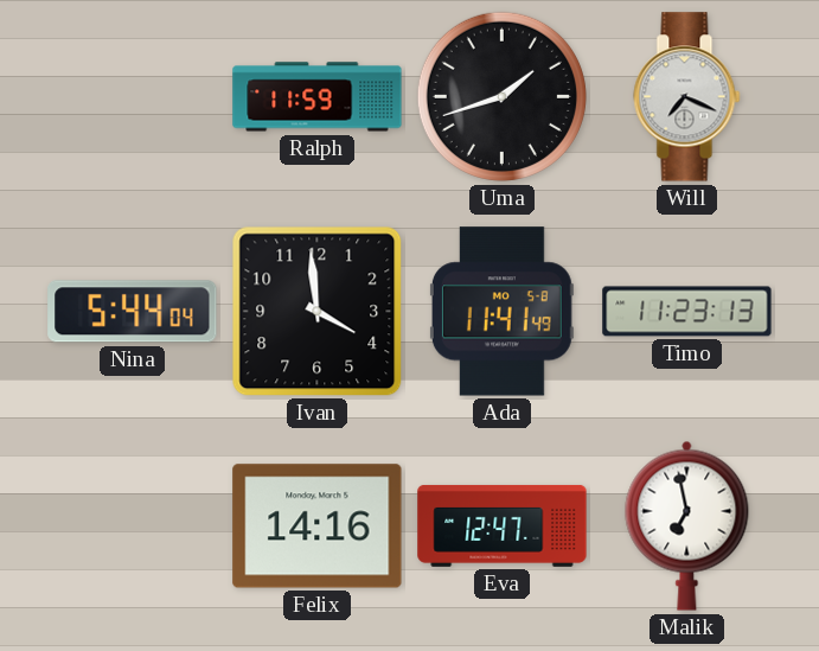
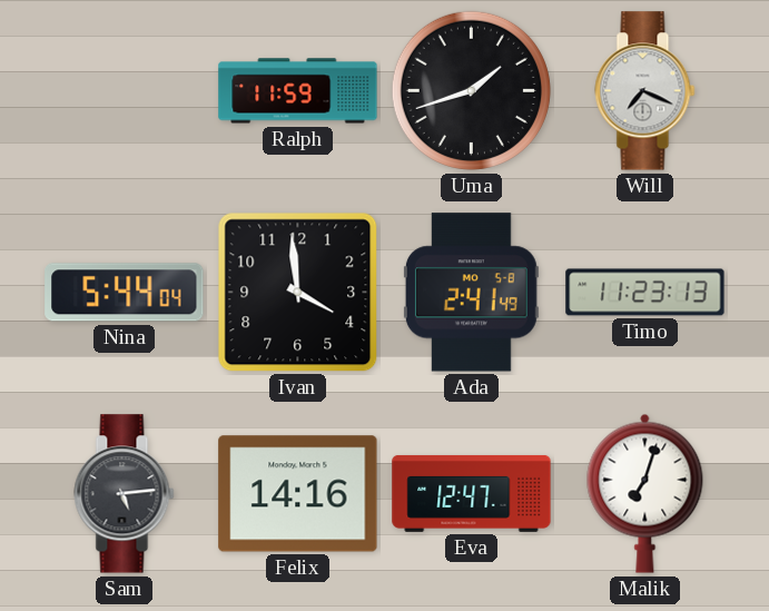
Ada: 11:41 -> 2:41
Sam: none -> 5:14
Malik: 6:58 -> 7:03
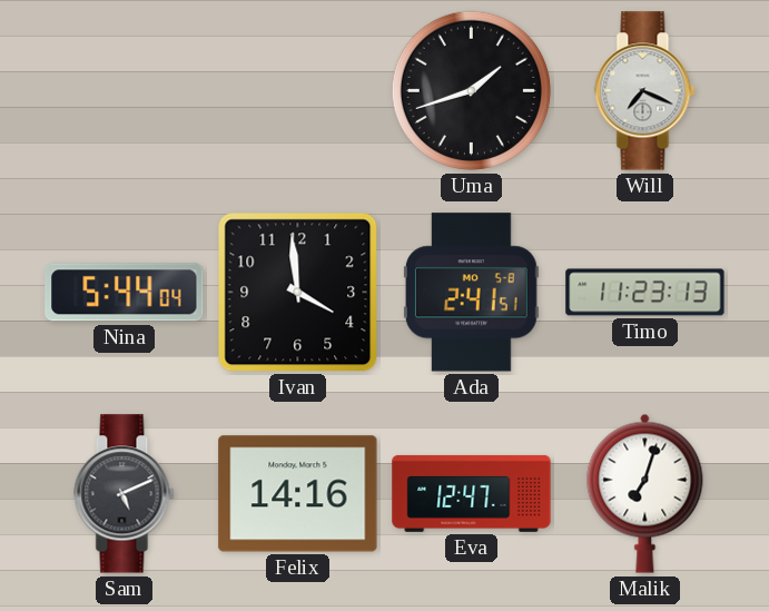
Ralph: 11:59 -> none
Ada: 2:41:49 -> 2:41:51
Sam: 5:14 -> 5:11
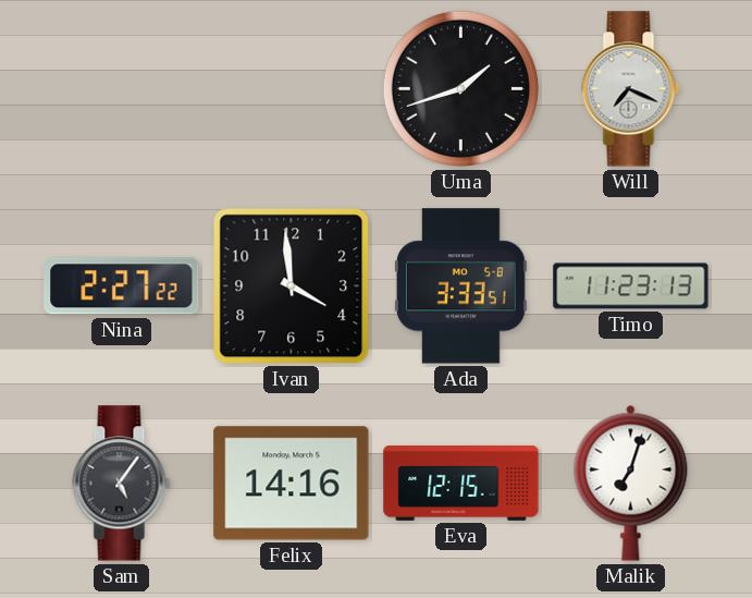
Nina: 5:44 -> 2:27
Ada: 2:41 -> 3:33
Sam: 5:11 -> 5:06
Eva: 12:47 -> 12:15
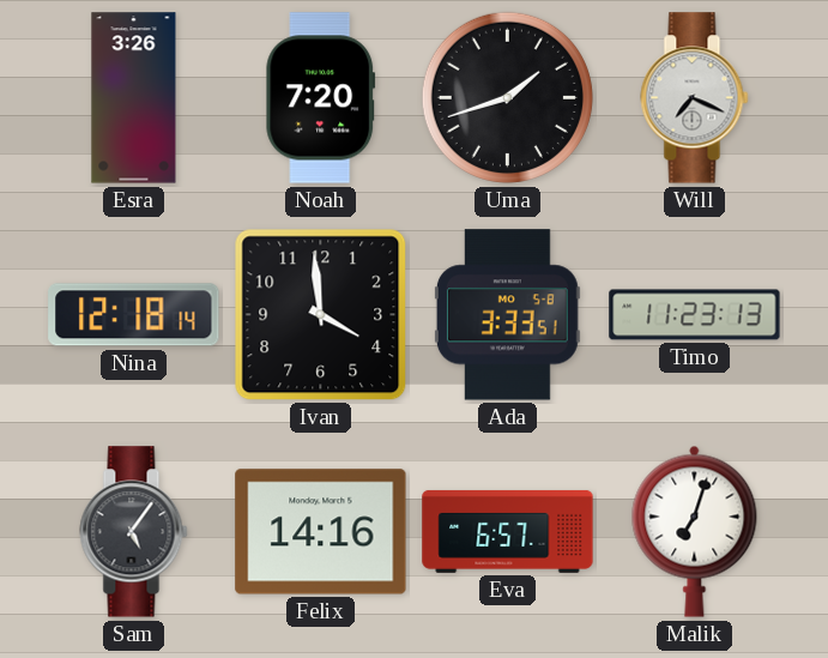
Esra: none -> 3:26
Noah: none -> 7:20
Nina: 2:27 -> 12:18
Eva: 12:15 -> 6:57
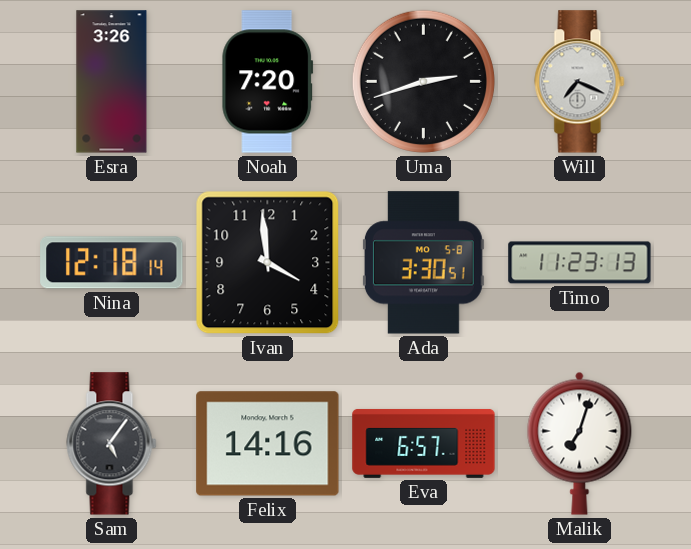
Uma: 1:42 -> 2:42
Ada: 3:33 -> 3:30
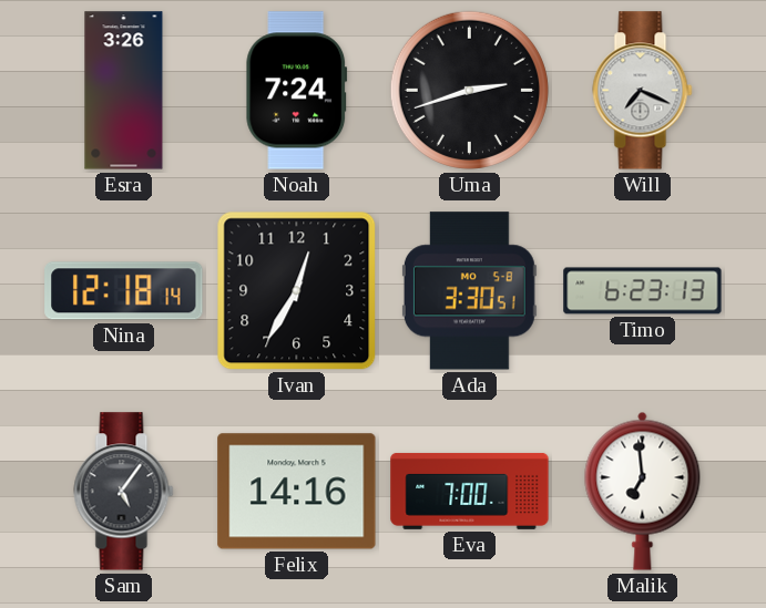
Noah: 7:20 -> 7:24
Ivan: 3:59 -> 12:35
Timo: 11:23 -> 6:23
Eva: 6:57 -> 7:00
Malik: 7:03 -> 6:59
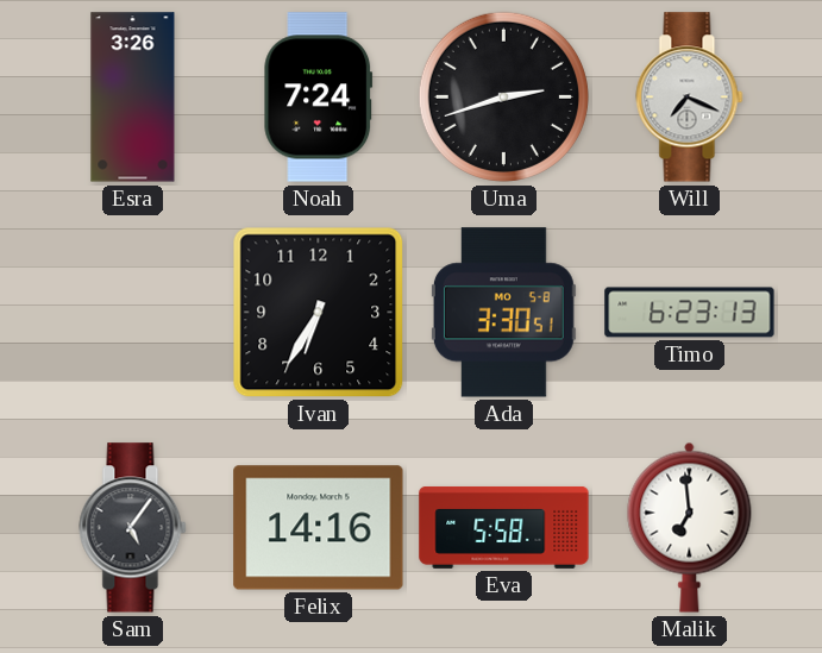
Nina: 12:18 -> none
Ivan: 12:35 -> 6:35
Eva: 7:00 -> 5:58
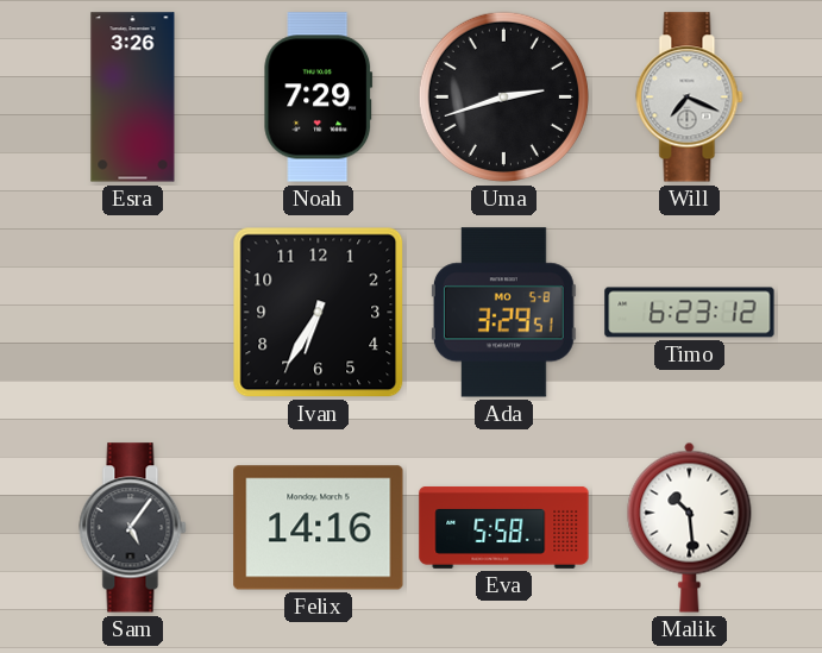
Noah: 7:24 -> 7:29
Ada: 3:30 -> 3:29
Timo: 6:23:13 -> 6:23:12
Malik: 6:59 -> 10:29
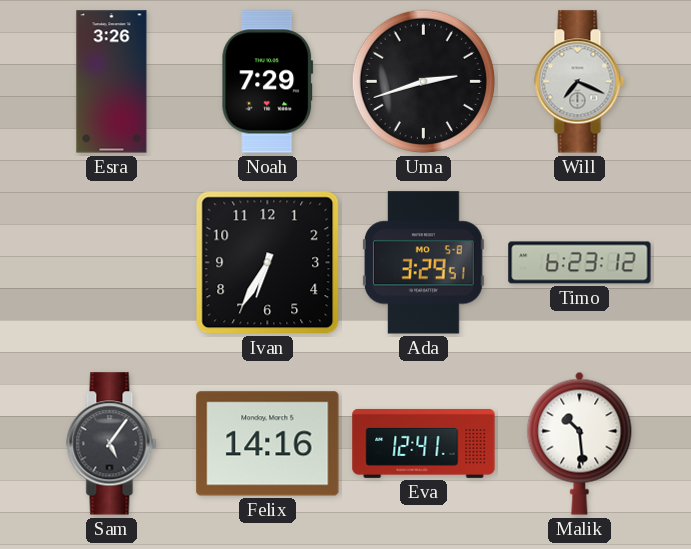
Eva: 5:58 -> 12:41
